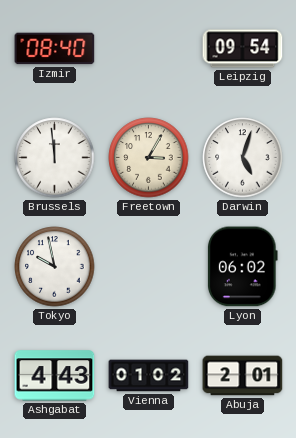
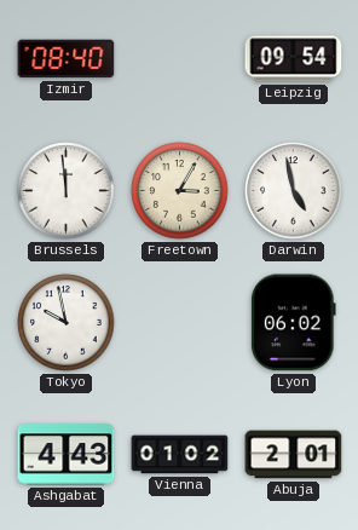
Darwin: 5:03 -> 4:58
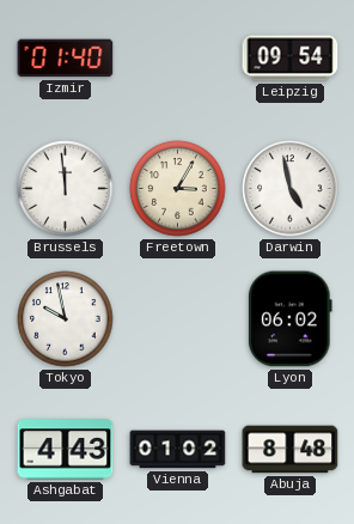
Izmir: 08:40 -> 01:40
Abuja: 2:01 -> 8:48
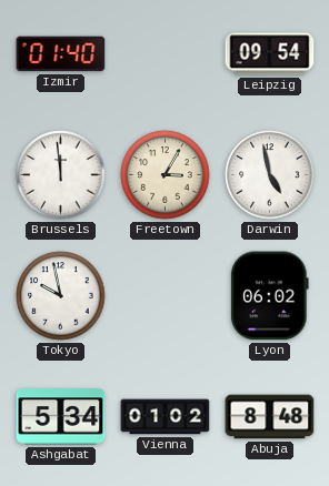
Ashgabat: 4:43 -> 5:34
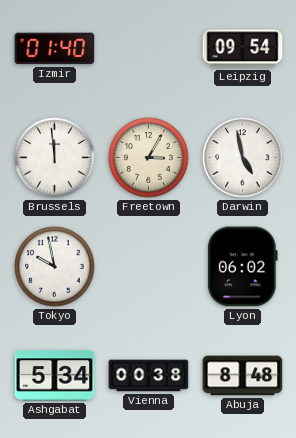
Vienna: 01:02 -> 00:38
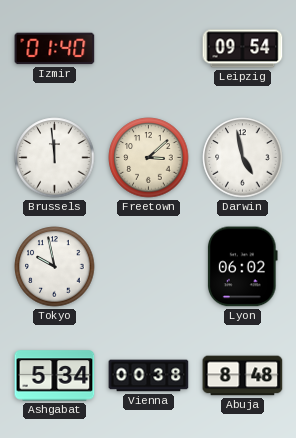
Freetown: 3:05 -> 3:08
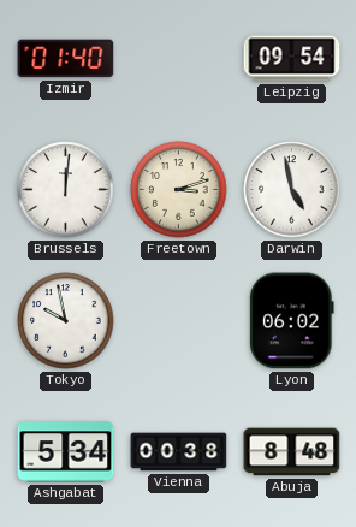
Brussels: 11:59 -> 12:01
Freetown: 3:08 -> 3:12
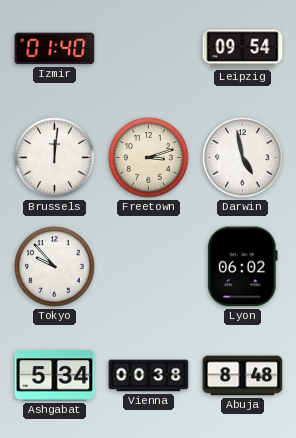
Tokyo: 9:58 -> 9:53
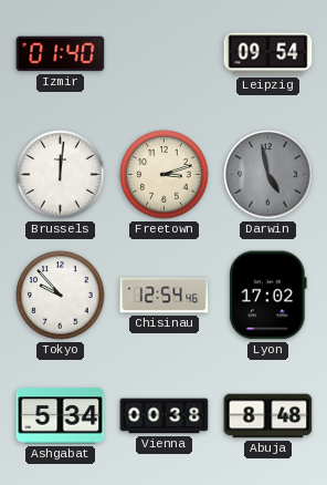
Darwin dial: white -> grey
Chisinau: none -> 12:54
Lyon: 06:02 -> 17:02
